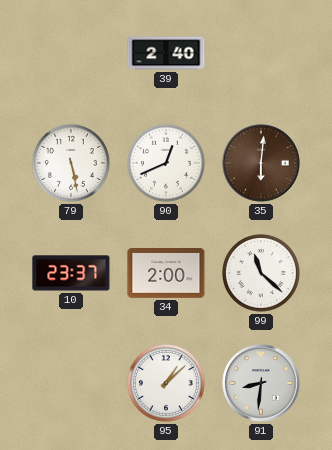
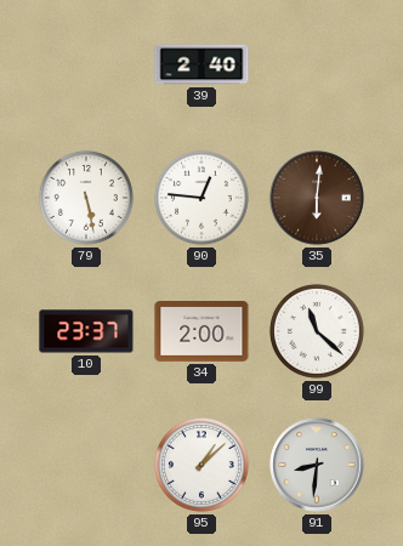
90: 12:41 -> 12:46
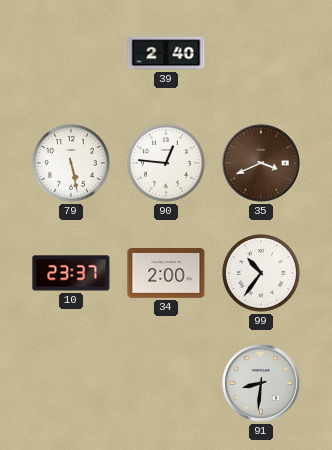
35: 6:01 -> 3:41
99: 11:22 -> 10:36
95: 1:08 -> none
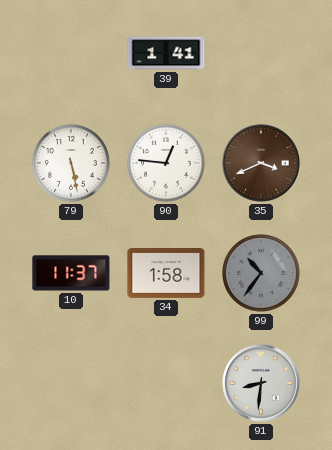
39: 2:40 -> 1:41
10: 23:37 -> 11:37
34: 2:00 -> 1:58
99 dial: white -> grey
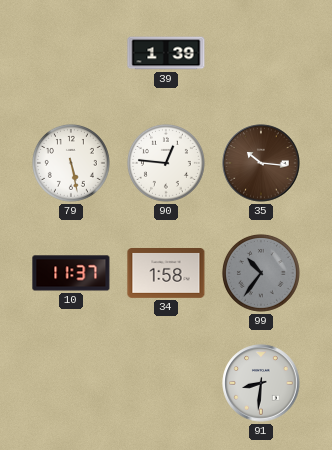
39: 1:41 -> 1:39
35: 3:41 -> 10:16
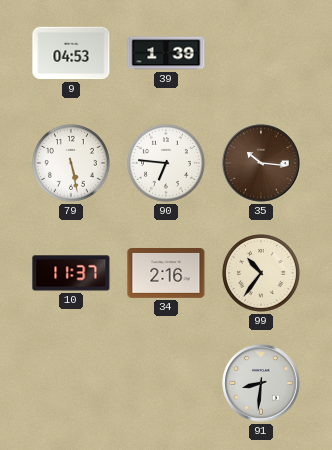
9: none -> 04:53
90: 12:46 -> 6:46
34: 1:58 -> 2:16
99 dial: grey -> cream
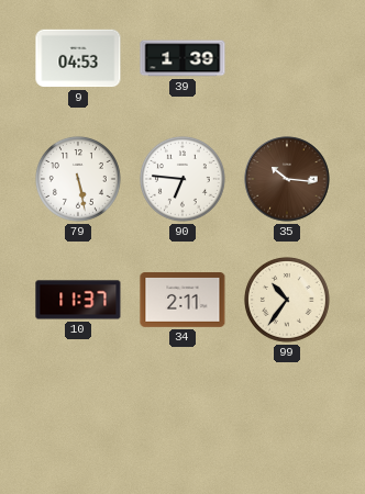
34: 2:16 -> 2:11
91: 8:31 -> none
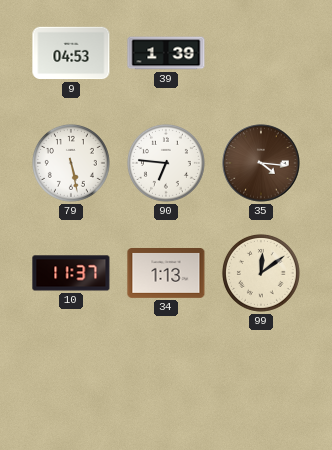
35: 10:16 -> 4:16
34: 2:11 -> 1:13
99: 10:36 -> 12:09
